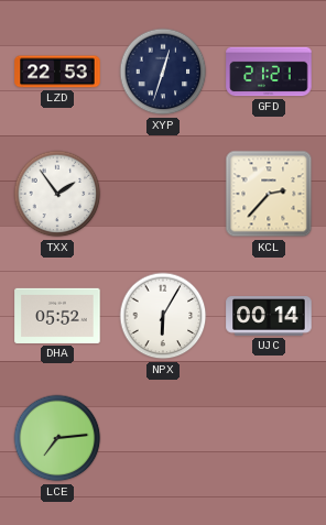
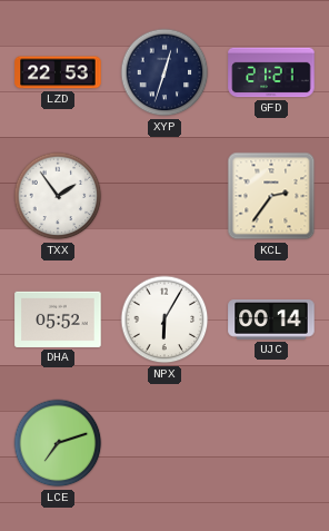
KCL: 2:37 -> 2:36
LCE: 7:14 -> 7:12
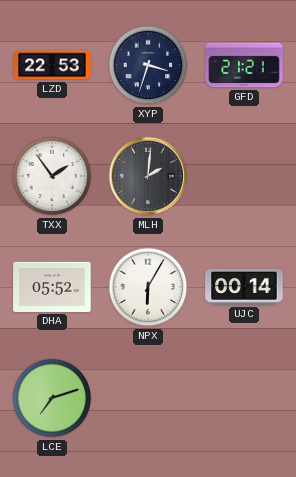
XYP: 12:33 -> 3:33
MLH: none -> 2:01
KCL: 2:36 -> none
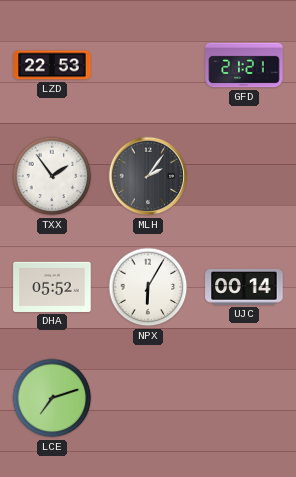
XYP: 3:33 -> none
MLH: 2:01 -> 2:06
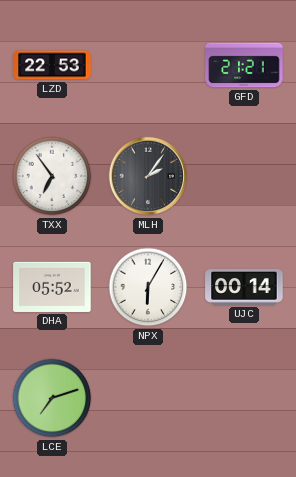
TXX: 1:54 -> 6:54
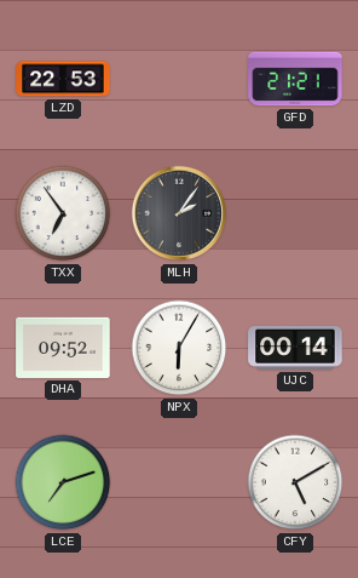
DHA: 05:52 -> 09:52
CFY: none -> 5:10
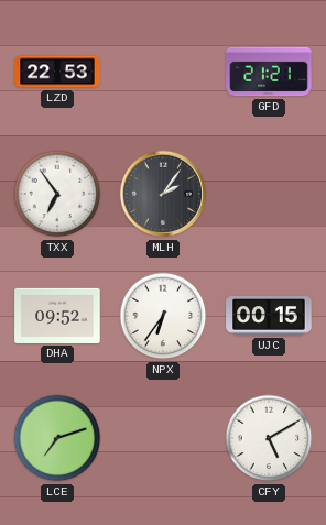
NPX: 6:05 -> 6:36
UJC: 00:14 -> 00:15
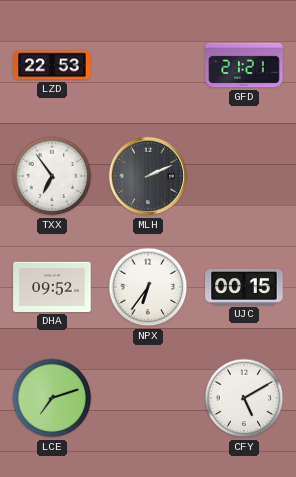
MLH: 2:06 -> 2:11
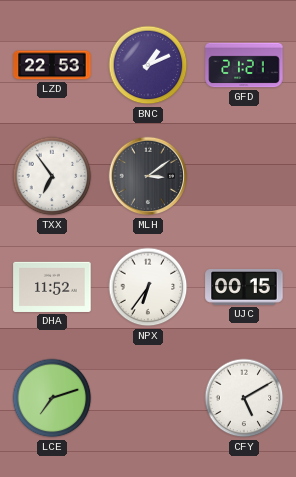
BNC: none -> 1:11
MLH: 2:11 -> 3:09
DHA: 09:52 -> 11:52
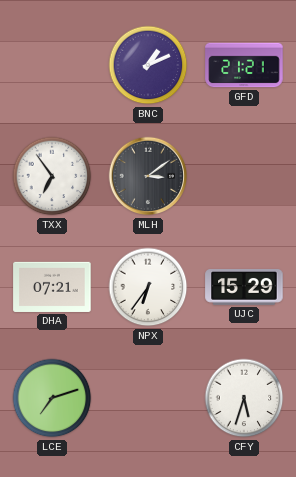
LZD: 22:53 -> none
DHA: 11:52 -> 07:21
UJC: 00:15 -> 15:29
CFY: 5:10 -> 5:33
